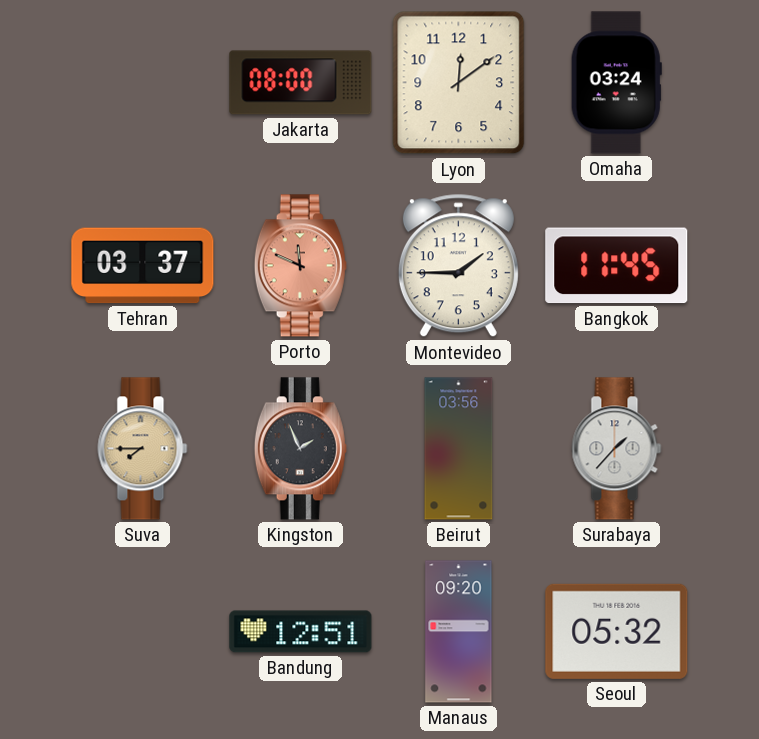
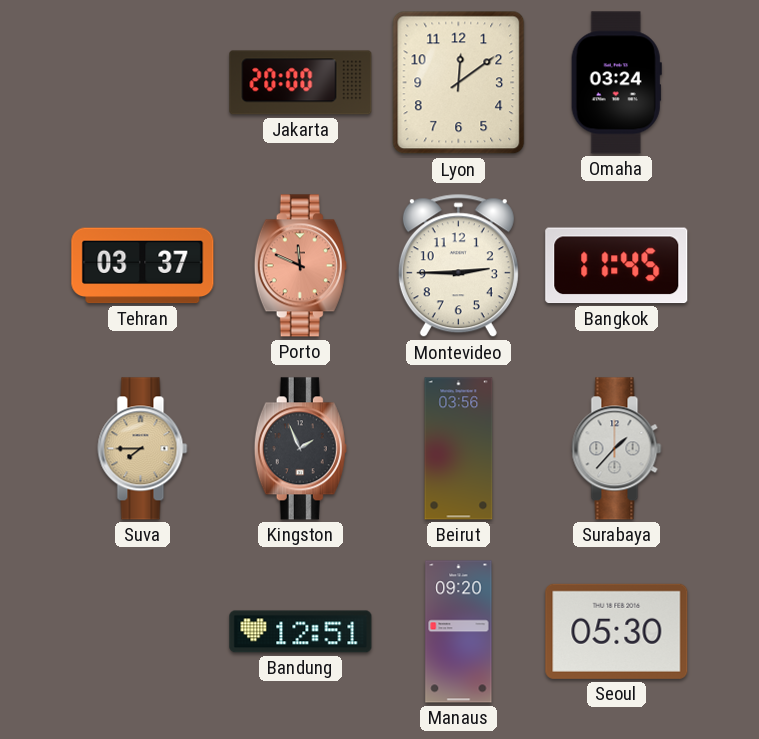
Jakarta: 08:00 -> 20:00
Montevideo: 1:45 -> 2:45
Seoul: 05:32 -> 05:30
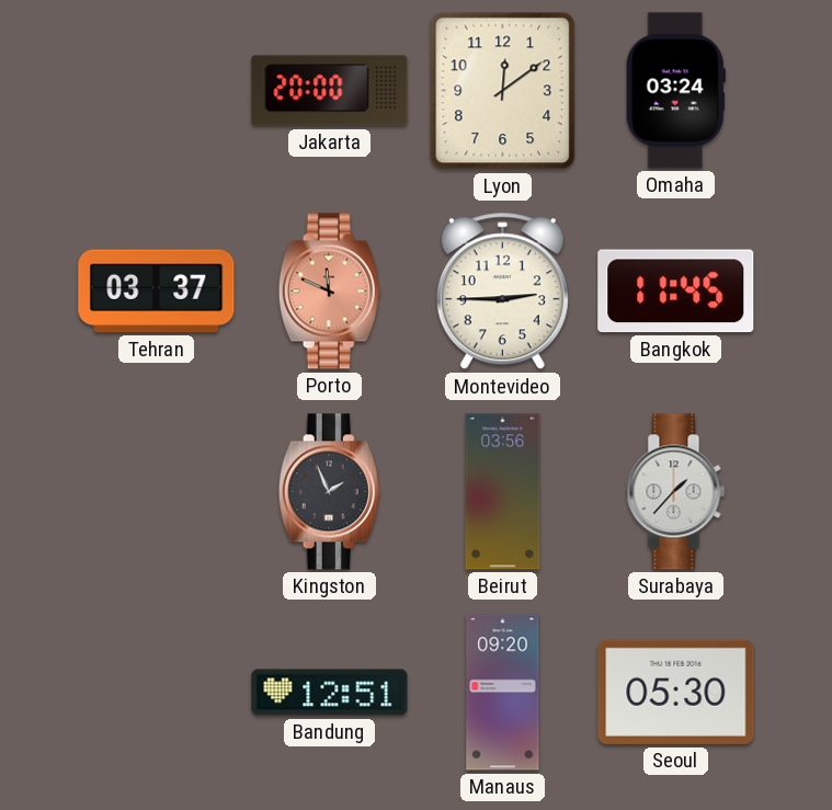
Suva: 7:45 -> none
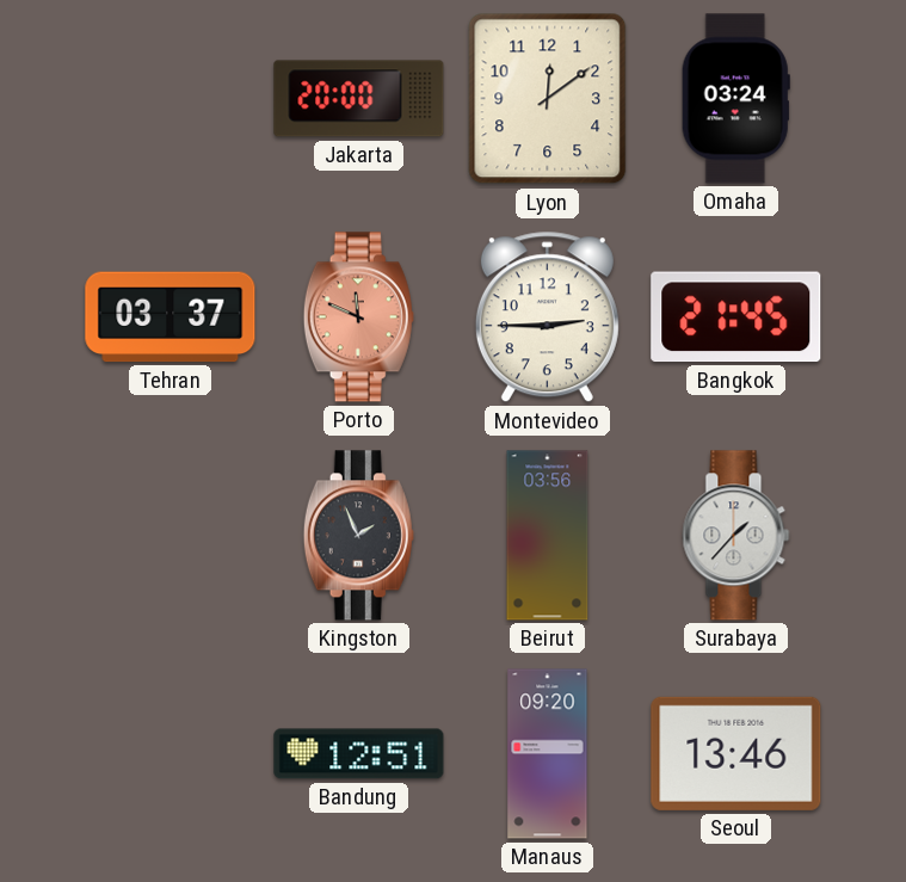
Bangkok: 11:45 -> 21:45
Seoul: 05:30 -> 13:46
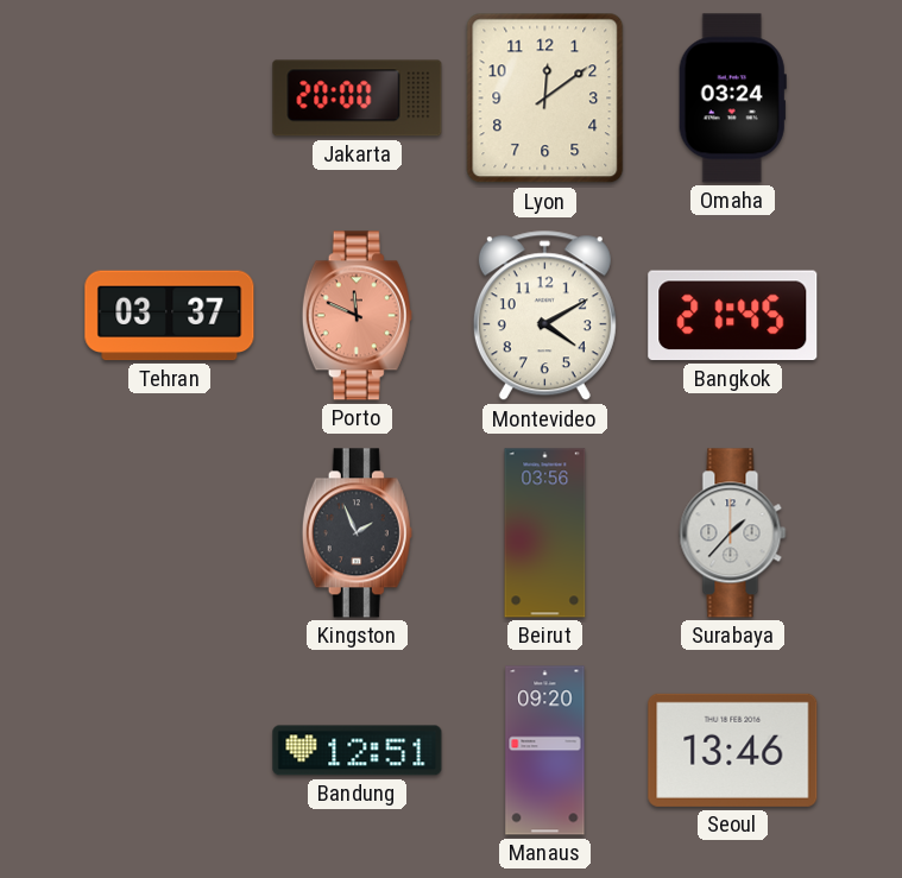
Montevideo: 2:45 -> 4:10
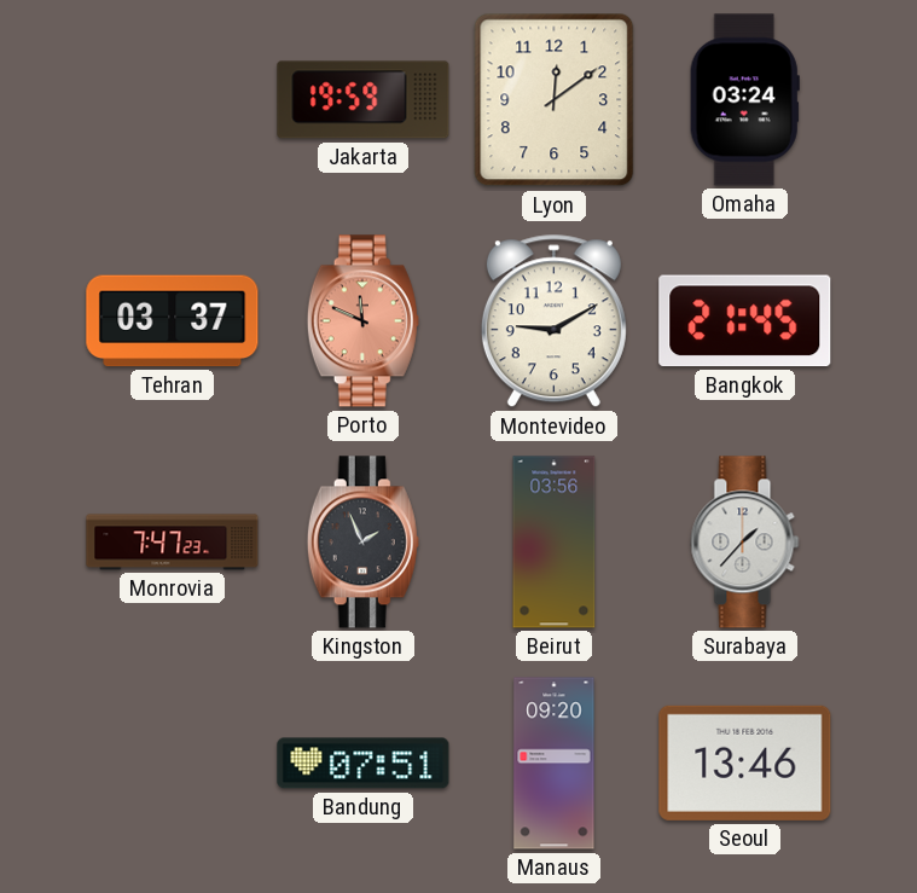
Jakarta: 20:00 -> 19:59
Montevideo: 4:10 -> 9:10
Monrovia: none -> 7:47
Bandung: 12:51 -> 07:51
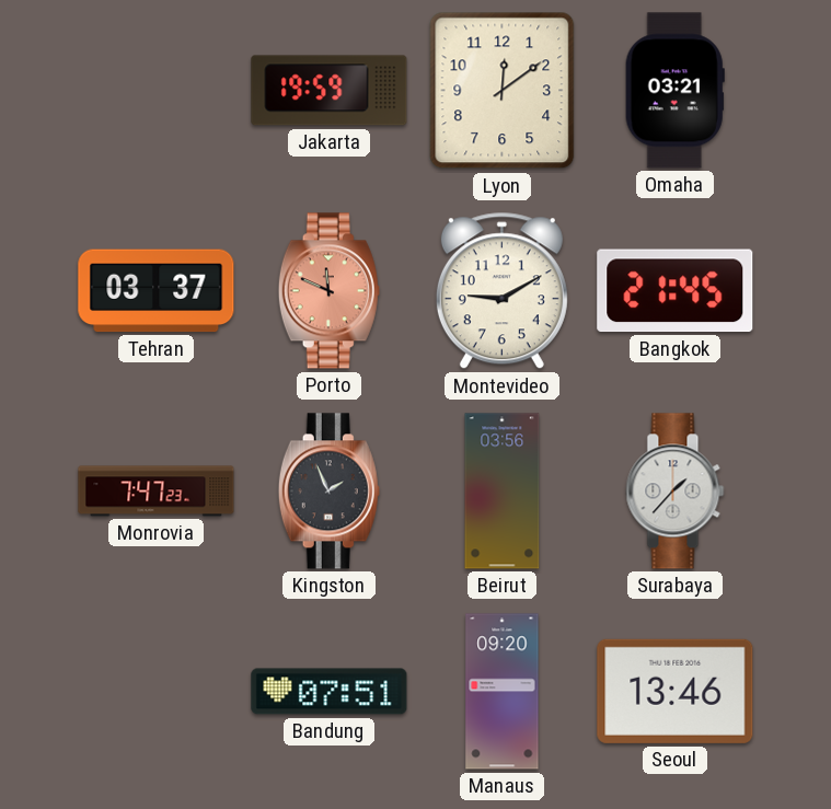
Omaha: 03:24 -> 03:21
